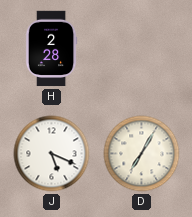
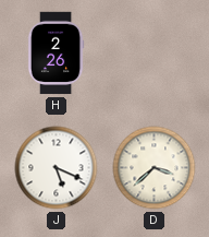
H: 2:28 -> 2:26
D: 7:05 -> 3:38
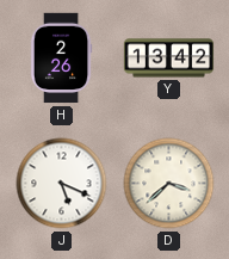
Y: none -> 13:42
